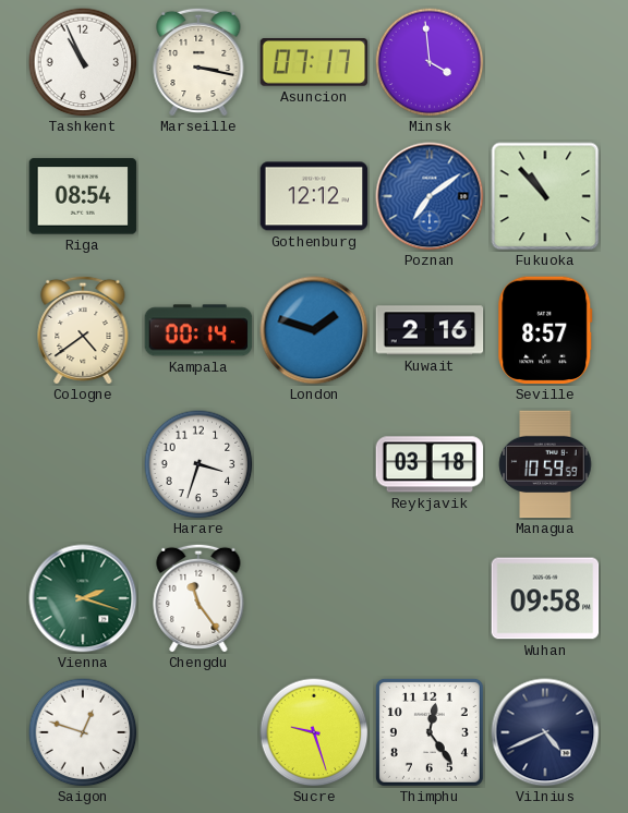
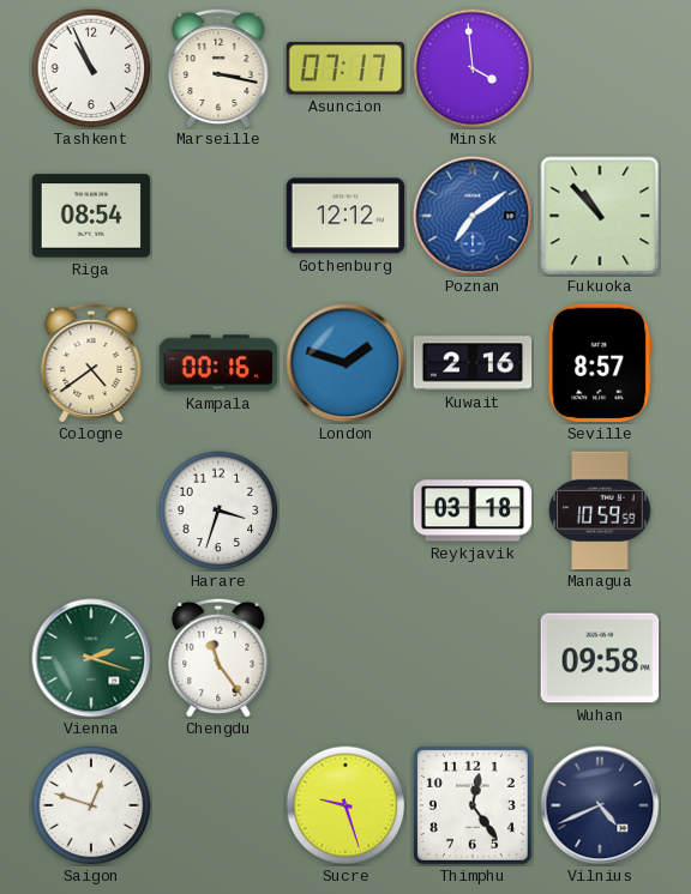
Kampala: 00:14 -> 00:16
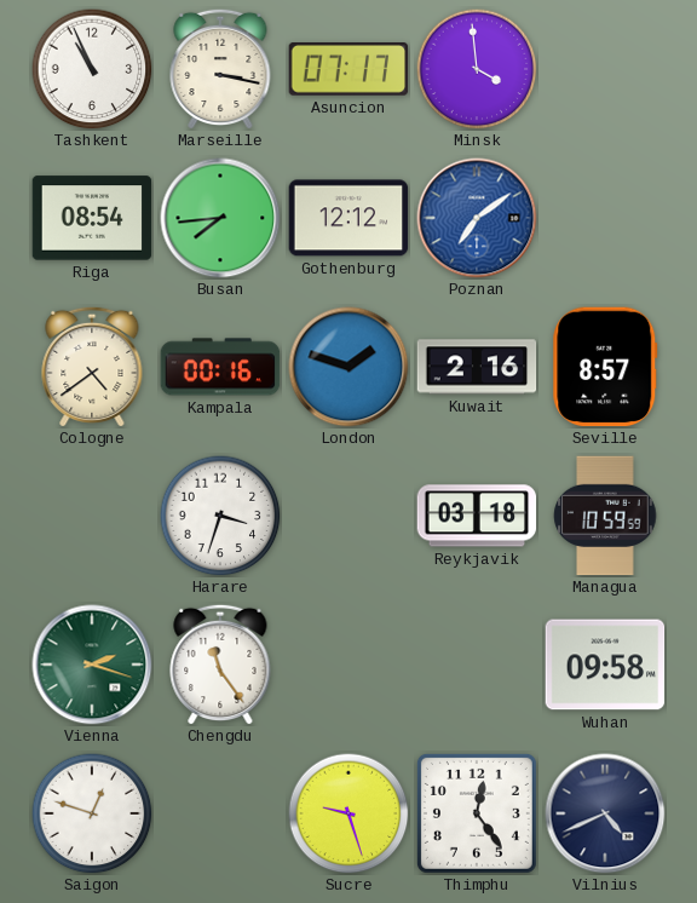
Busan: none -> 7:44
Fukuoka: 10:53 -> none
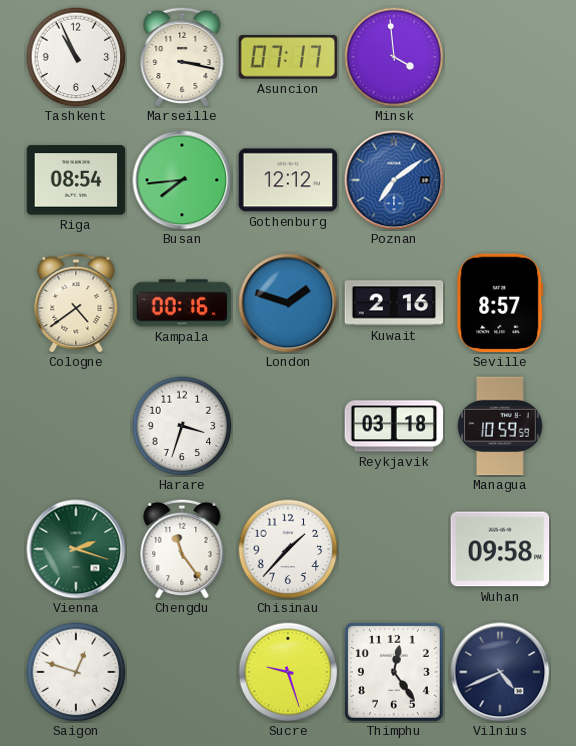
Chisinau: none -> 1:37
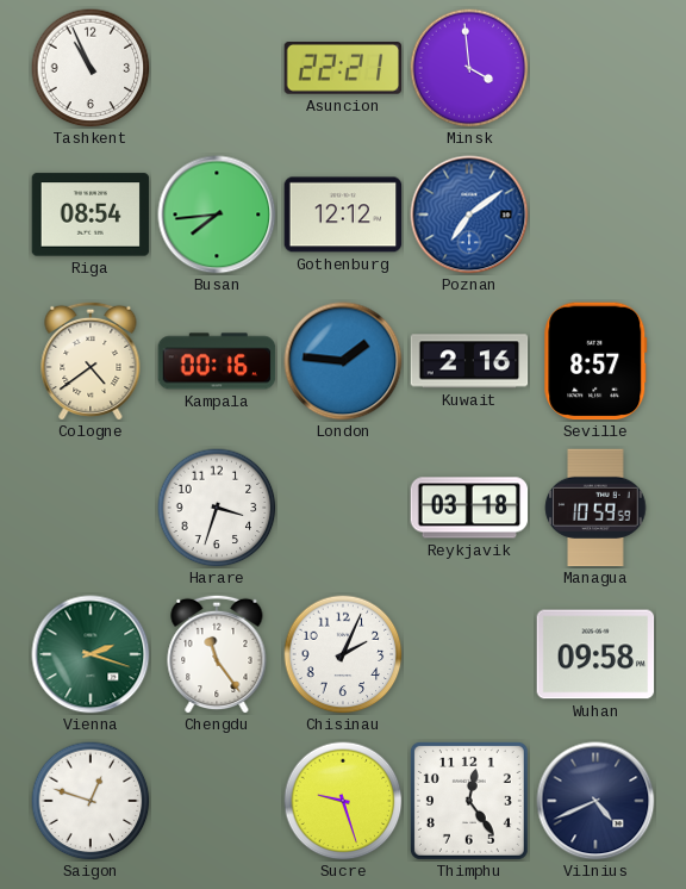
Marseille: 3:17 -> none
Asuncion: 07:17 -> 22:21
London: 1:48 -> 1:46
Chisinau: 1:37 -> 2:04
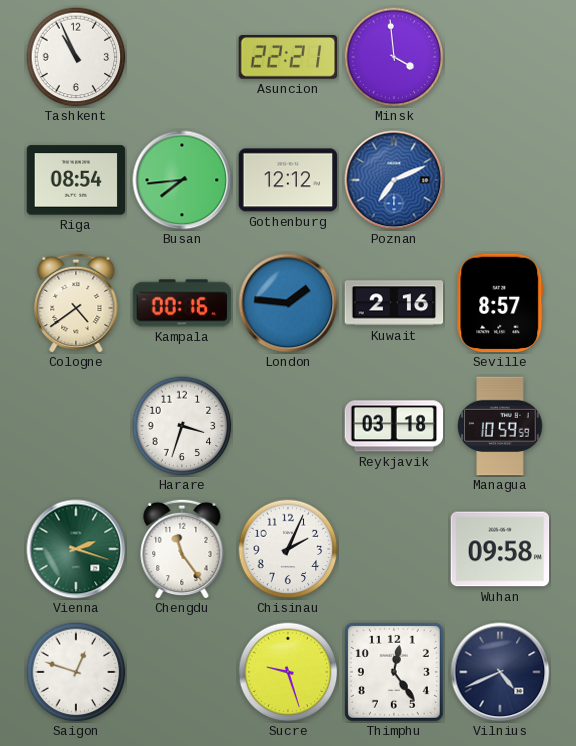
Poznan: 7:09 -> 7:11
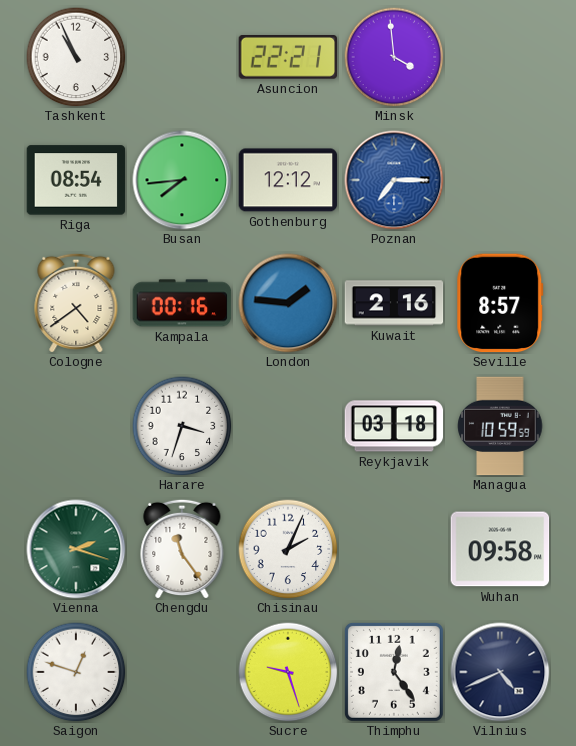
Poznan: 7:11 -> 7:15
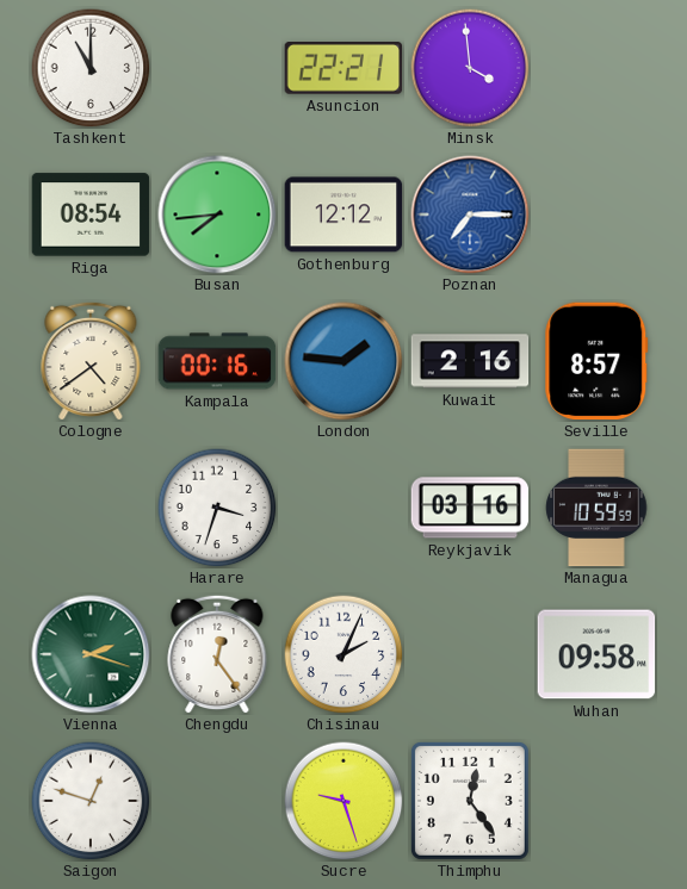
Tashkent: 10:56 -> 11:00
Reykjavik: 03:18 -> 03:16
Chengdu: 11:24 -> 12:24
Vilnius: 4:41 -> none
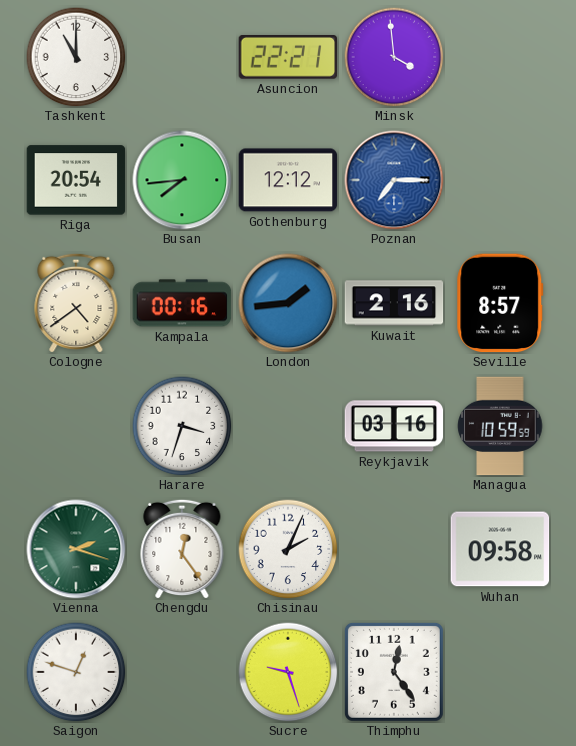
Riga: 08:54 -> 20:54
London: 1:46 -> 1:44
